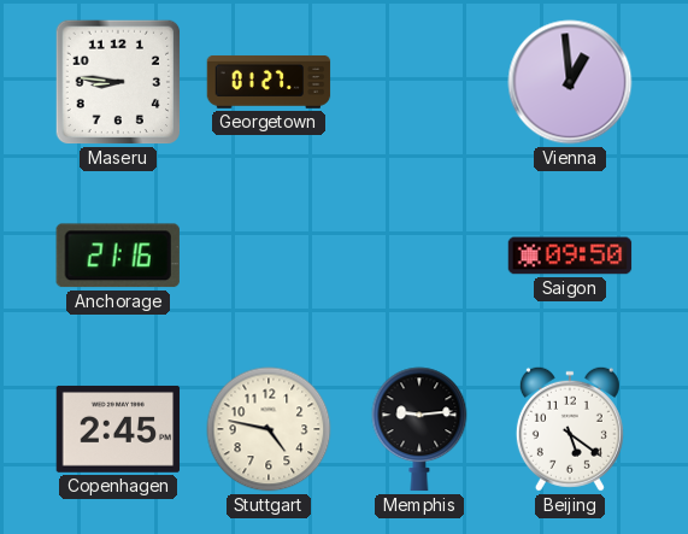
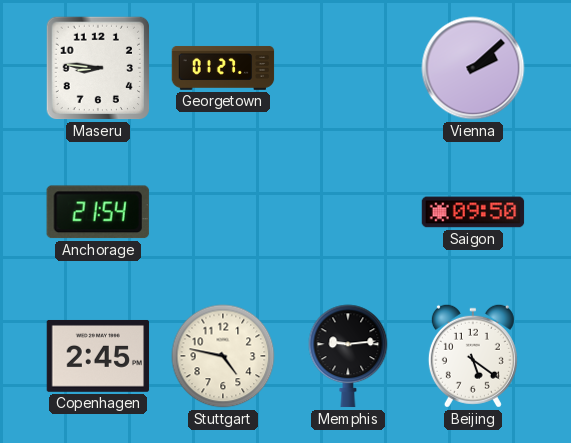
Vienna: 12:59 -> 2:08
Anchorage: 21:16 -> 21:54
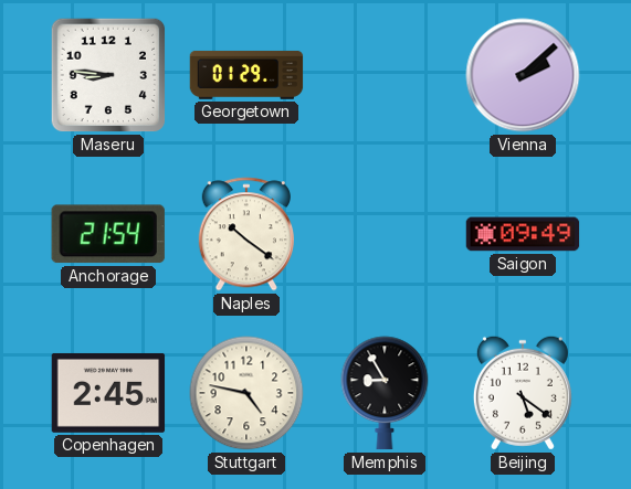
Georgetown: 01:27 -> 01:29
Naples: none -> 10:21
Saigon: 09:50 -> 09:49
Memphis: 9:14 -> 8:55
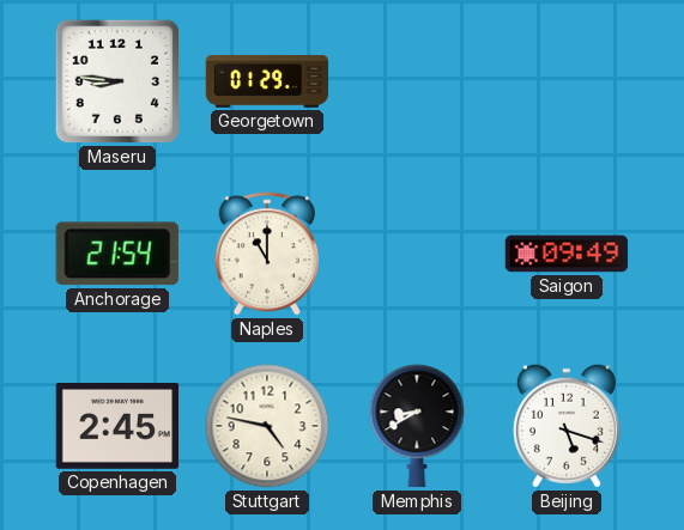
Vienna: 2:08 -> none
Naples: 10:21 -> 11:00
Memphis: 8:55 -> 8:40
Beijing: 5:21 -> 5:18
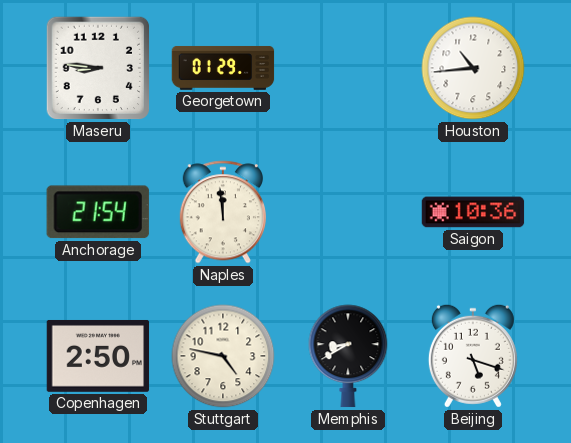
Houston: none -> 10:44
Naples: 11:00 -> 11:59
Saigon: 09:49 -> 10:36
Copenhagen: 2:45 -> 2:50
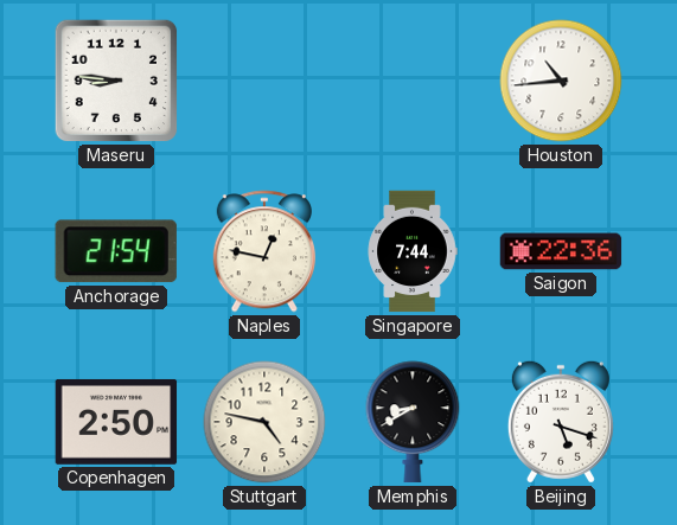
Georgetown: 01:29 -> none
Naples: 11:59 -> 12:47
Singapore: none -> 7:44
Saigon: 10:36 -> 22:36
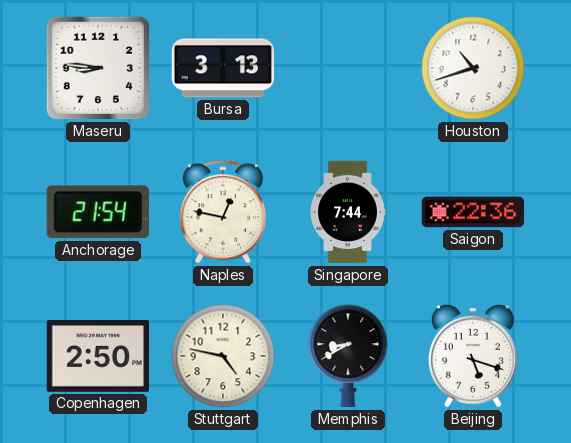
Bursa: none -> 3:13
Houston: 10:44 -> 10:42
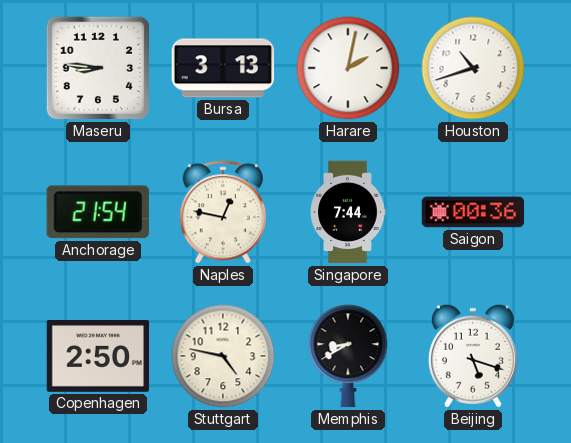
Harare: none -> 2:02
Saigon: 22:36 -> 00:36
